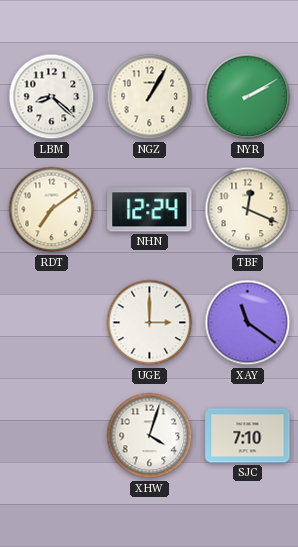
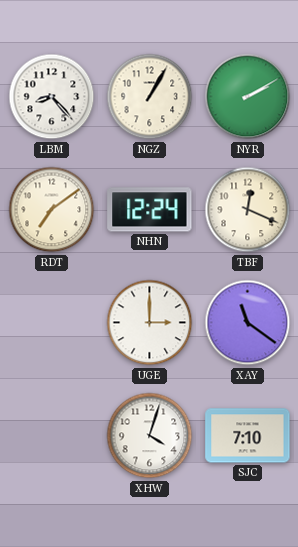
LBM: 8:22 -> 8:23
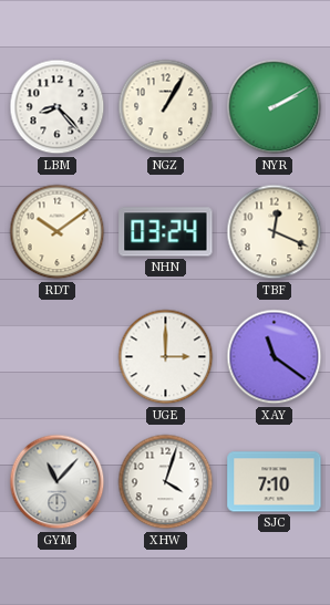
RDT: 7:09 -> 10:09
NHN: 12:24 -> 03:24
GYM: none -> 11:07
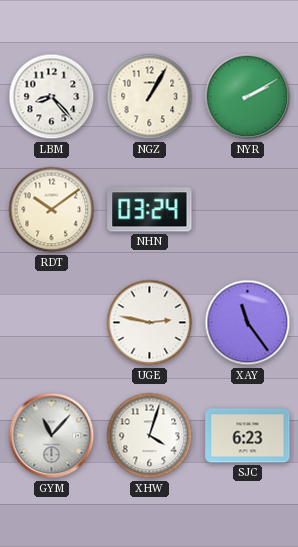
TBF: 12:19 -> none
UGE: 3:00 -> 2:47
XAY: 11:21 -> 11:24
SJC: 7:10 -> 6:23
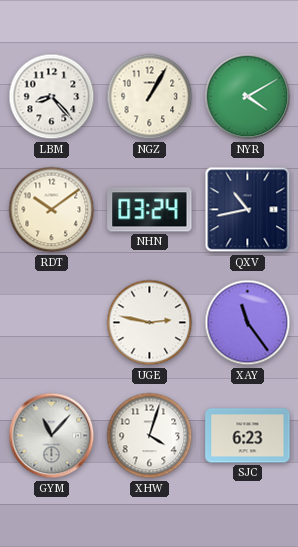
NYR: 2:10 -> 4:10
QXV: none -> 10:43
